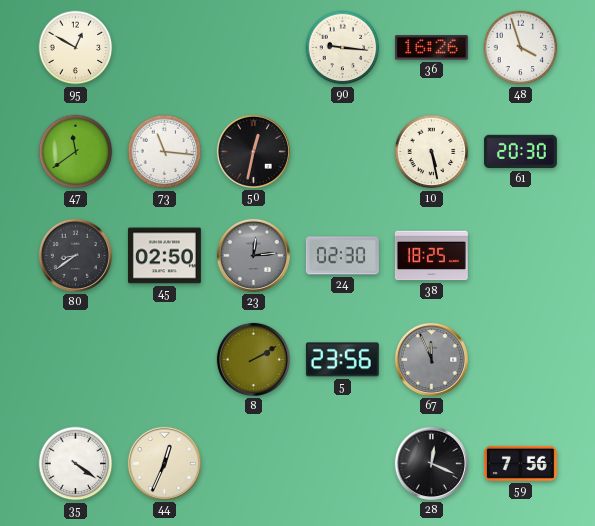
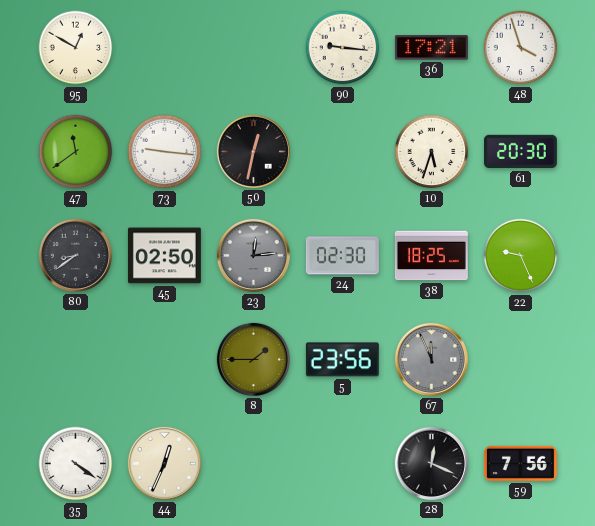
36: 16:26 -> 17:21
73: 11:16 -> 9:16
10: 5:28 -> 5:33
22: none -> 9:26
8: 2:10 -> 1:45
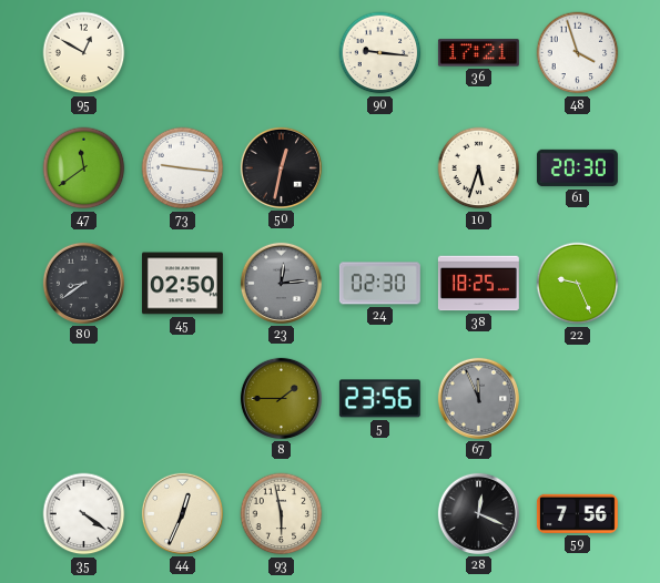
93: none -> 5:58
